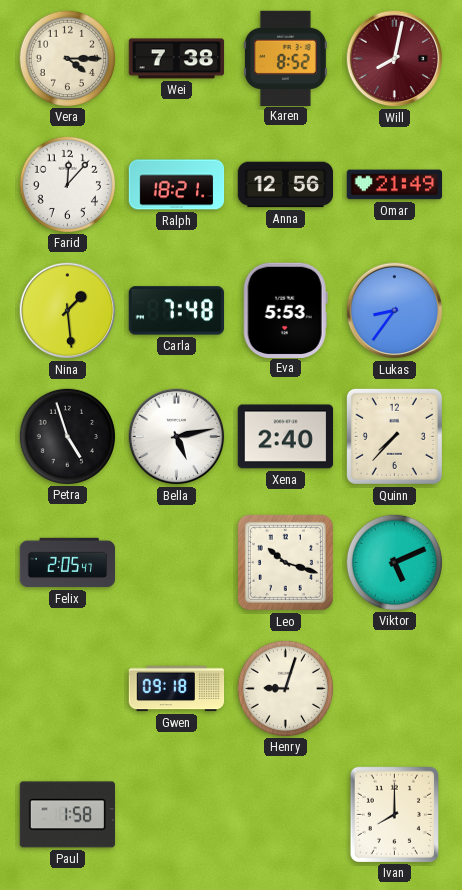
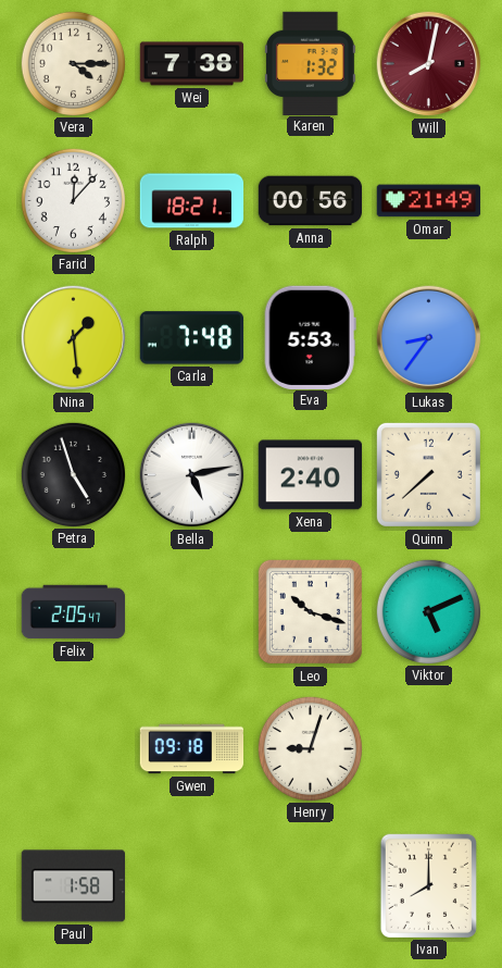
Karen: 8:52 -> 1:32
Anna: 12:56 -> 00:56
Quinn: 7:37 -> 7:38
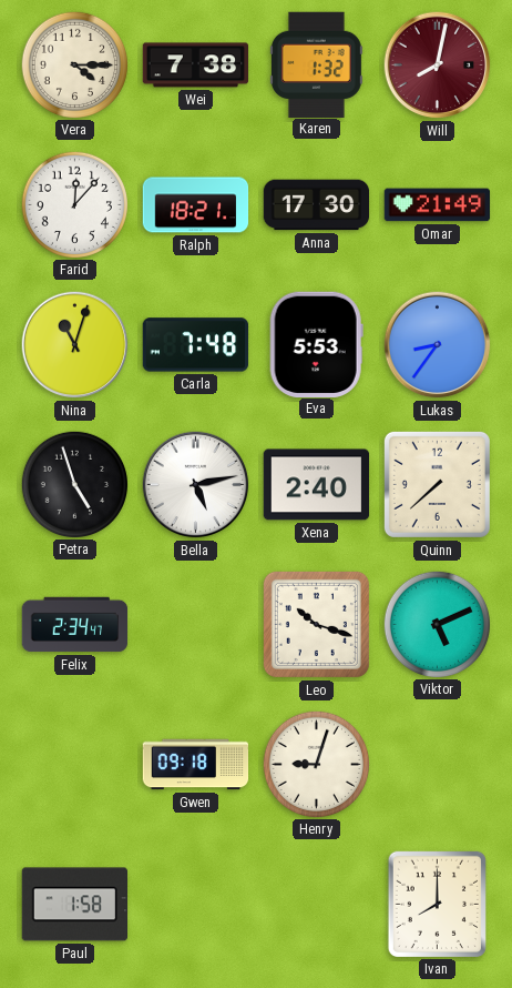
Anna: 00:56 -> 17:30
Nina: 1:29 -> 11:03
Felix: 2:05 -> 2:34
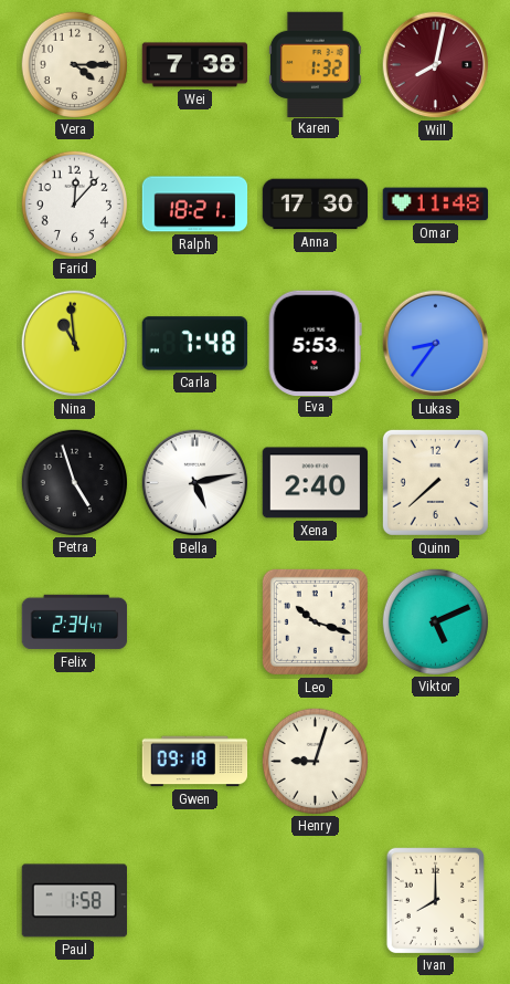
Omar: 21:49 -> 11:48
Nina: 11:03 -> 10:59
